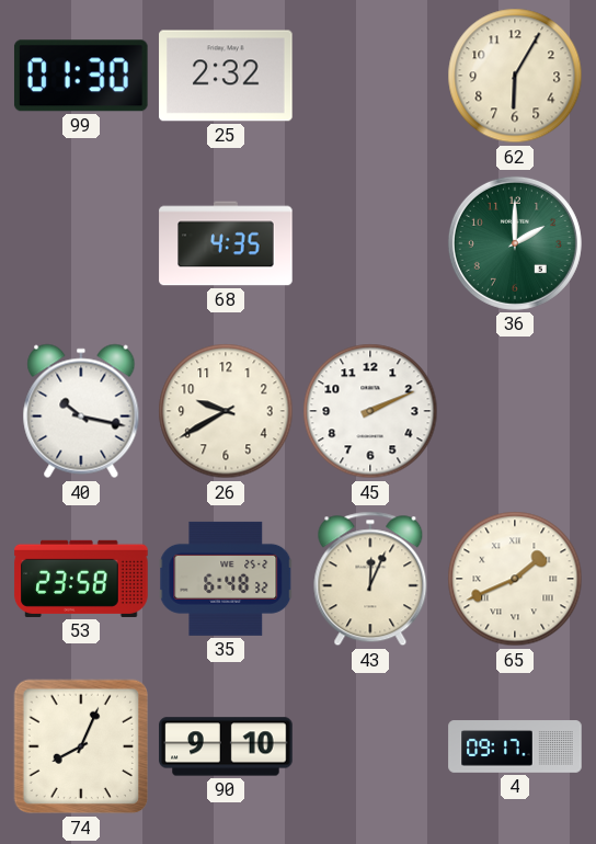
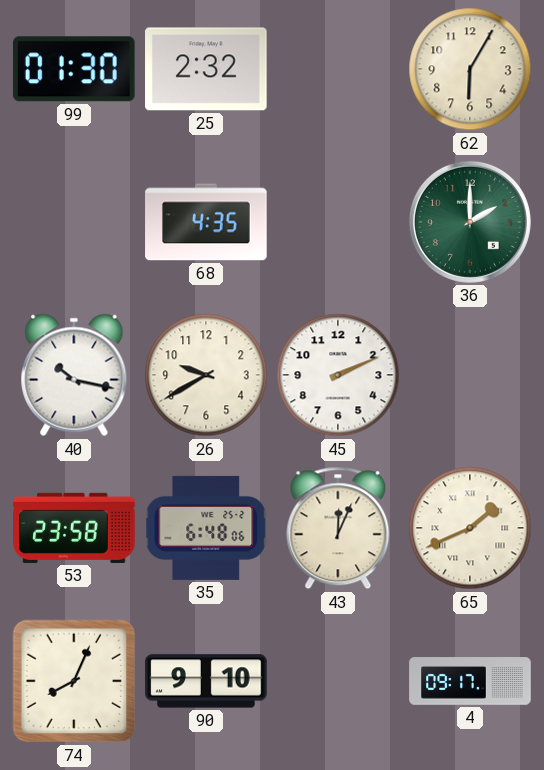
35: 6:48:32 -> 6:48:06
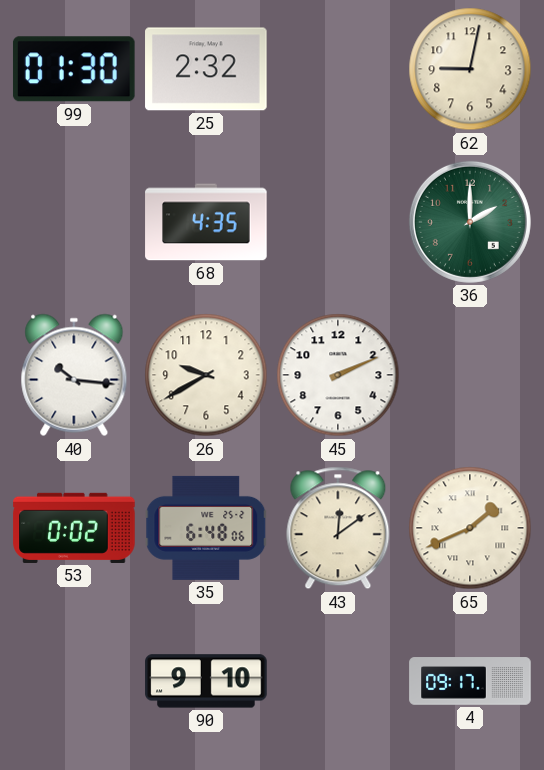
62: 6:05 -> 9:02
40: 10:17 -> 10:16
53: 23:58 -> 0:02
43: 12:04 -> 12:09
74: 8:04 -> none
